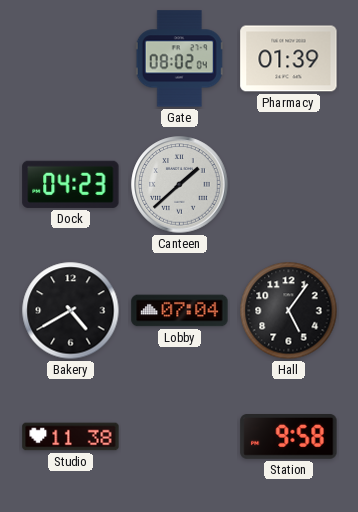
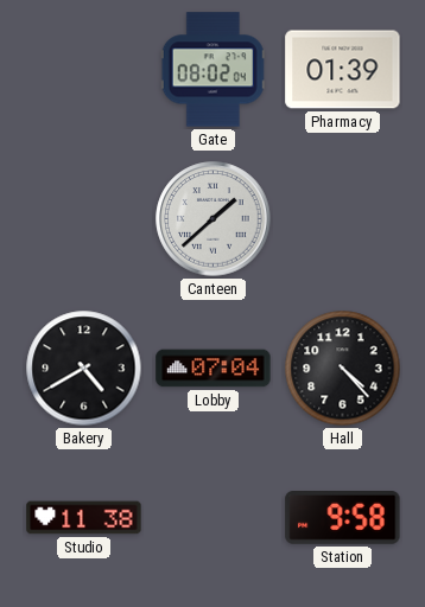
Dock: 04:23 -> none
Hall: 5:06 -> 4:23
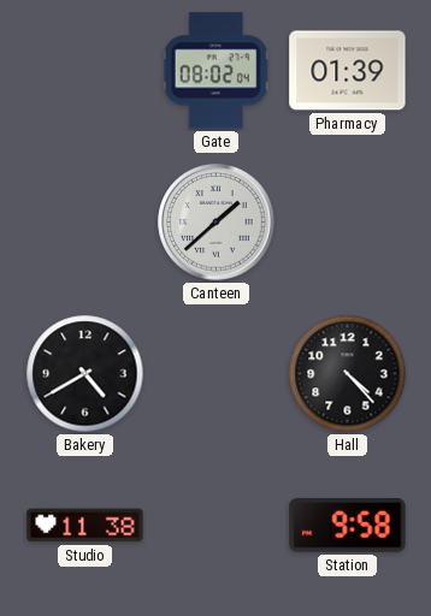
Lobby: 07:04 -> none
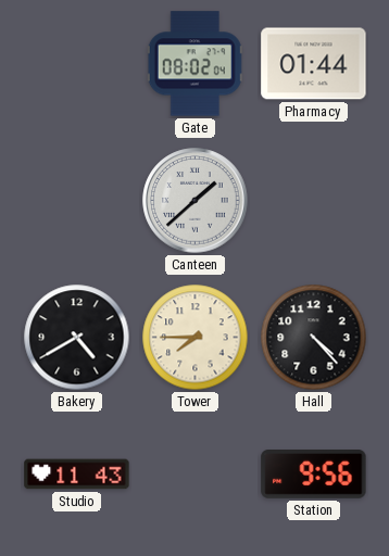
Pharmacy: 01:39 -> 01:44
Tower: none -> 7:45
Studio: 11:38 -> 11:43
Station: 9:58 -> 9:56
